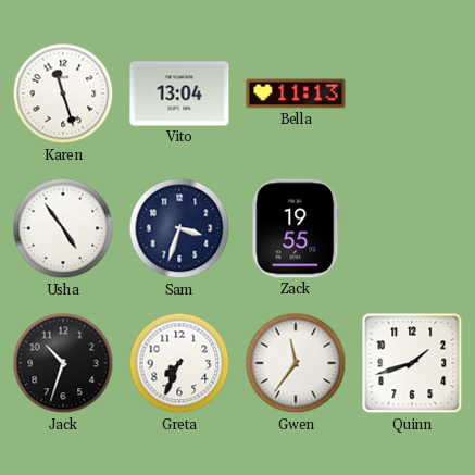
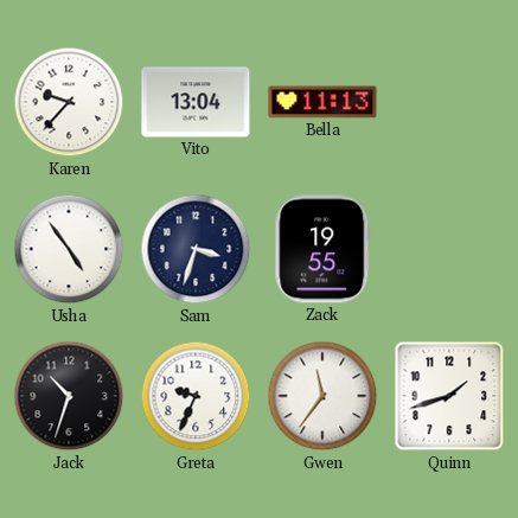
Karen: 11:27 -> 9:37
Greta: 7:34 -> 9:34
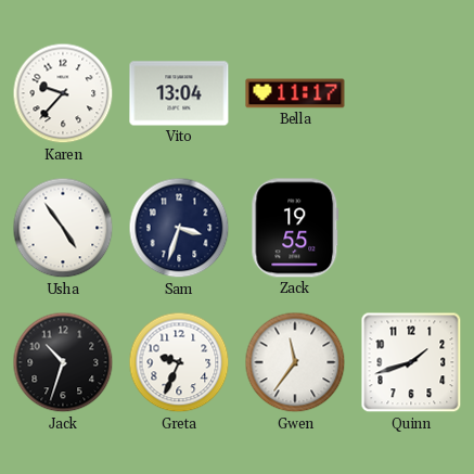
Bella: 11:13 -> 11:17
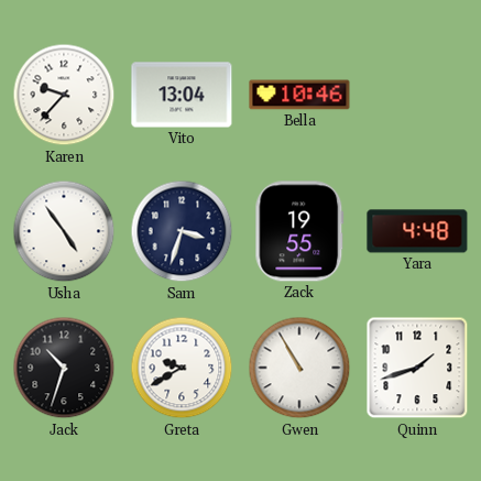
Bella: 11:17 -> 10:46
Yara: none -> 4:48
Greta: 9:34 -> 9:40
Gwen: 11:36 -> 10:55
